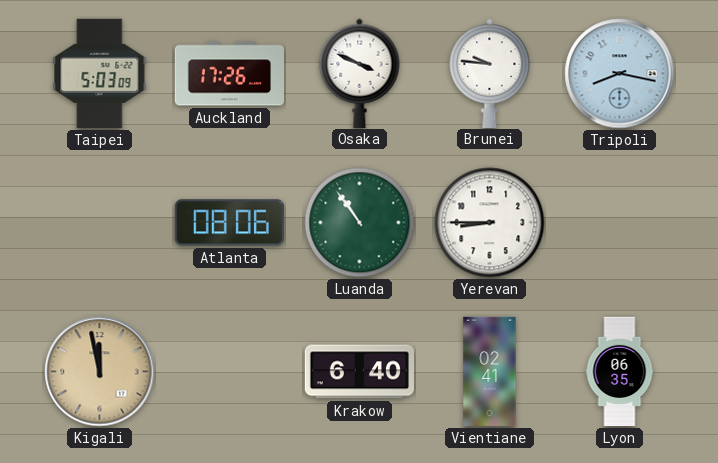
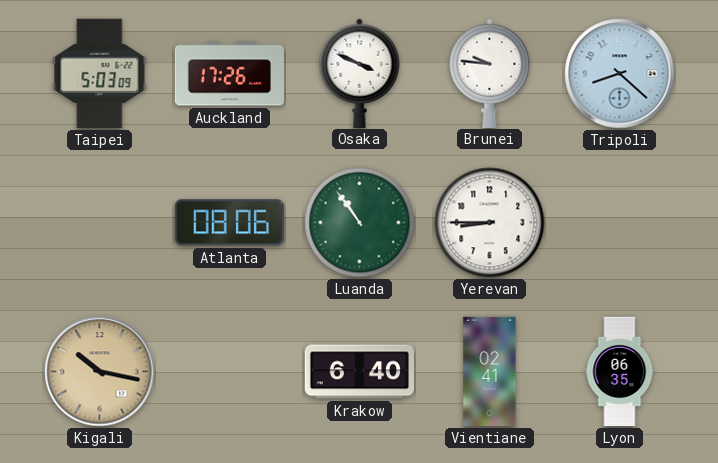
Tripoli: 8:17 -> 8:22
Kigali: 11:58 -> 10:17
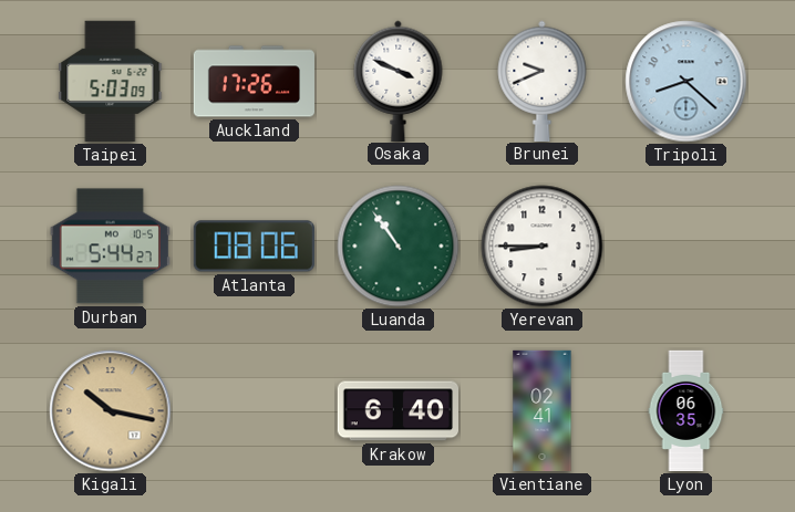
Brunei: 9:46 -> 9:41
Durban: none -> 5:44
